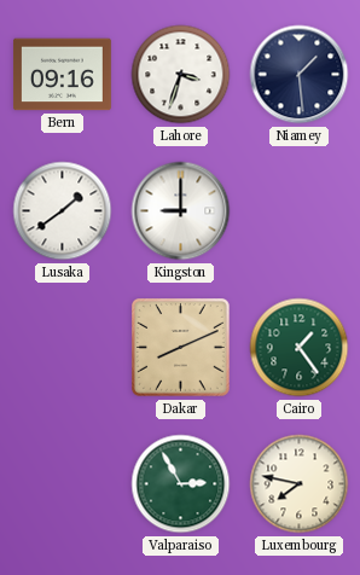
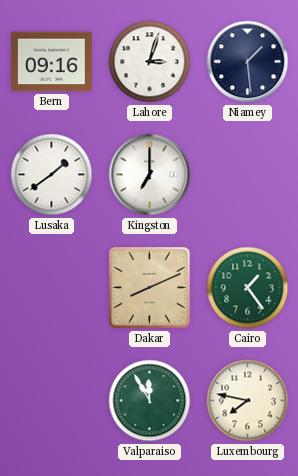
Lahore: 3:33 -> 3:03
Kingston: 9:00 -> 7:00
Valparaiso: 2:55 -> 11:55
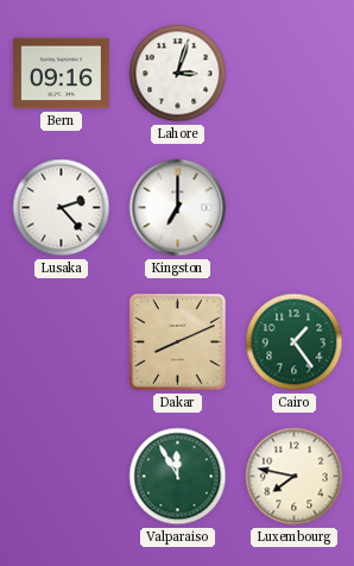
Niamey: 1:29 -> none
Lusaka: 1:39 -> 2:23
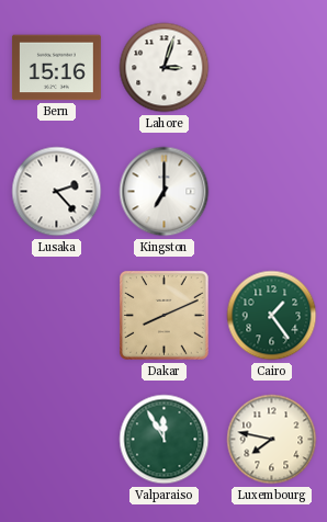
Bern: 09:16 -> 15:16
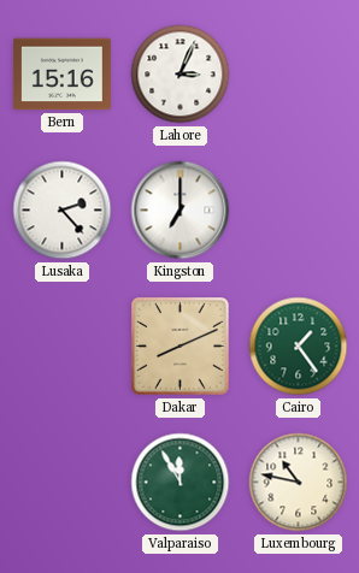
Lahore: 3:03 -> 3:04
Luxembourg: 7:47 -> 10:47
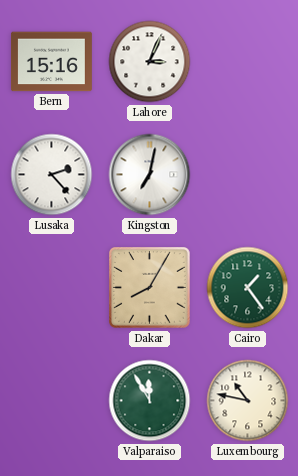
Kingston: 7:00 -> 7:02
Dakar: 8:11 -> 8:05
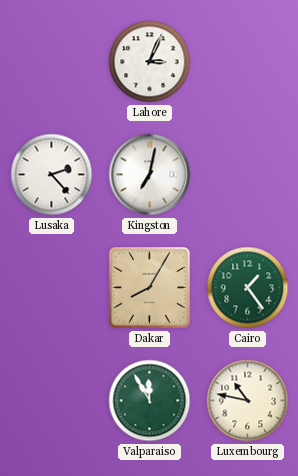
Bern: 15:16 -> none
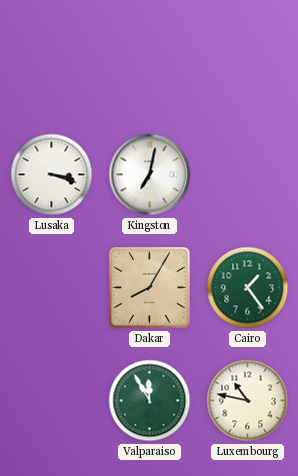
Lahore: 3:04 -> none
Lusaka: 2:23 -> 3:18
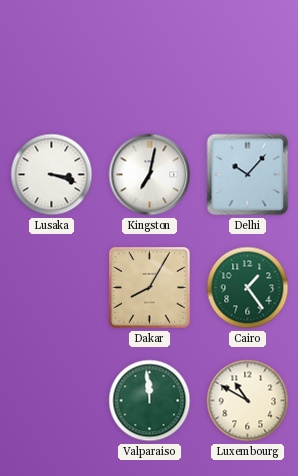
Delhi: none -> 10:07
Valparaiso: 11:55 -> 11:59
Luxembourg: 10:47 -> 10:50
